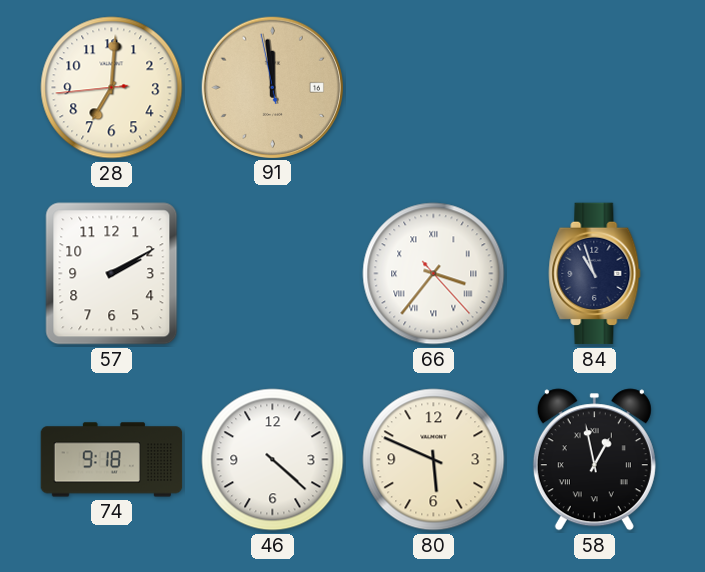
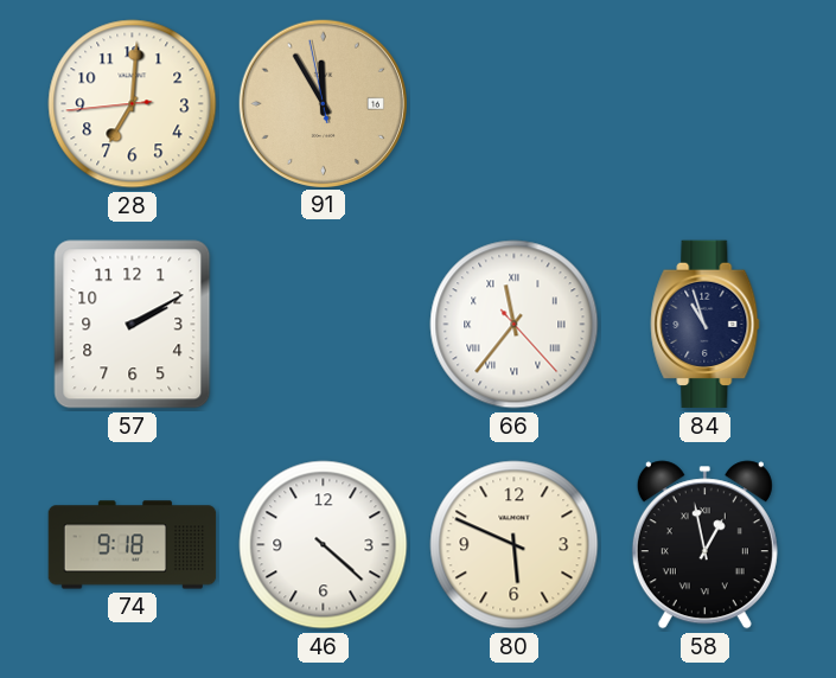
91: 11:58 -> 11:54
66: 3:36 -> 11:36
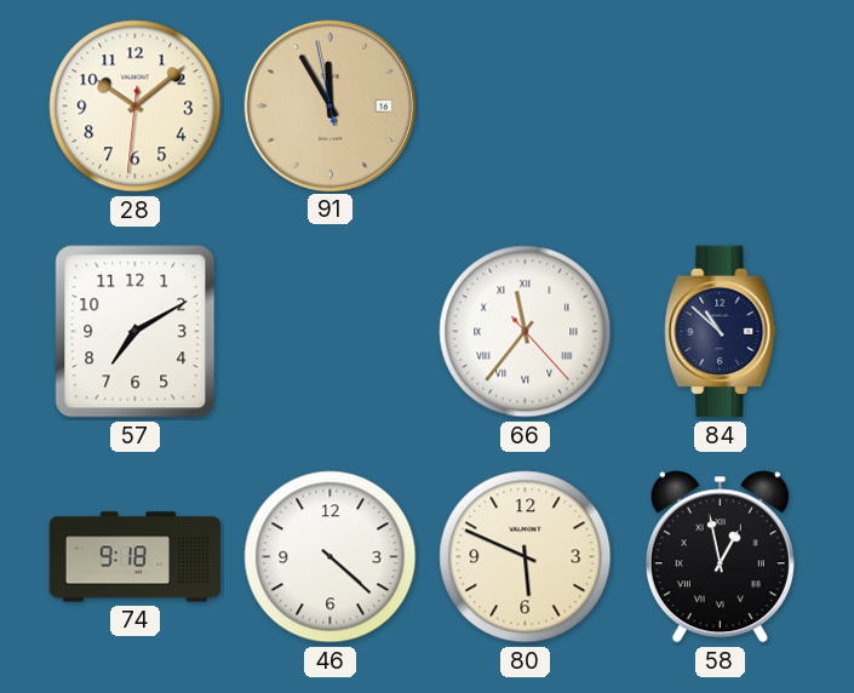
28: 7:00 -> 10:08
57: 2:10 -> 7:10
84: 10:57 -> 10:52
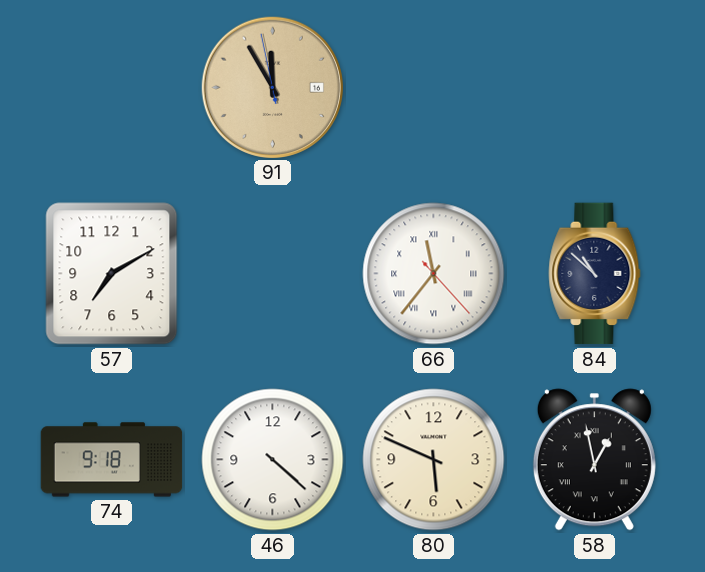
28: 10:08 -> none
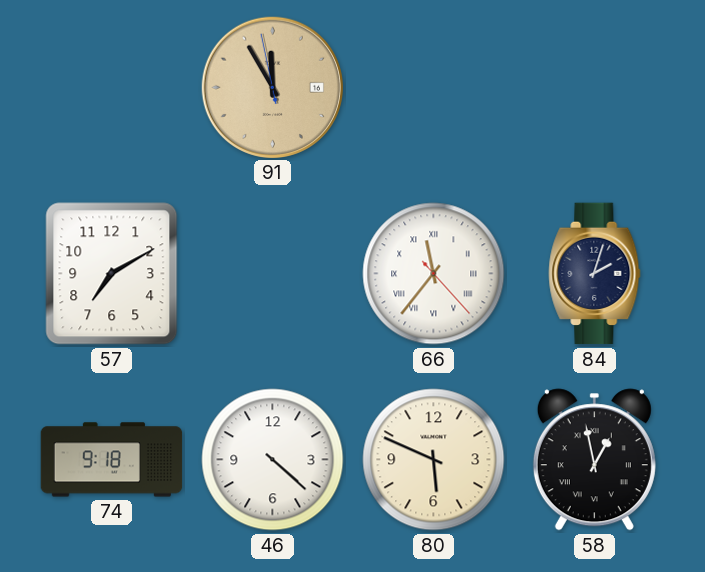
84: 10:52 -> 2:03
